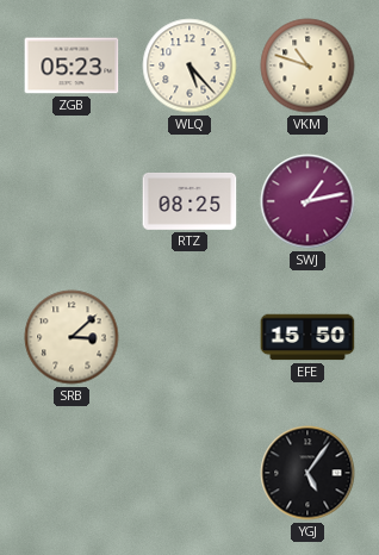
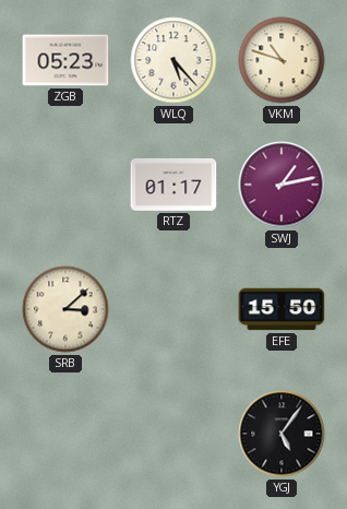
RTZ: 08:25 -> 01:17
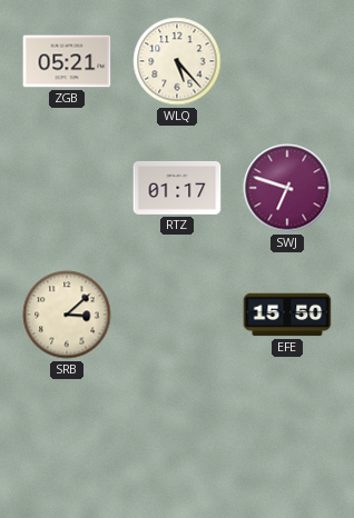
ZGB: 05:23 -> 05:21
VKM: 10:48 -> none
SWJ: 1:13 -> 6:48
YGJ: 5:06 -> none
